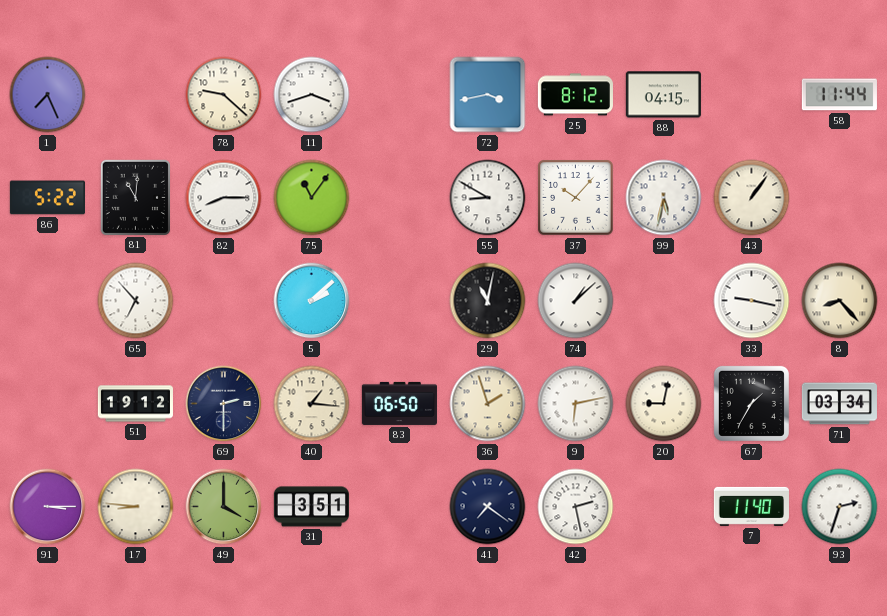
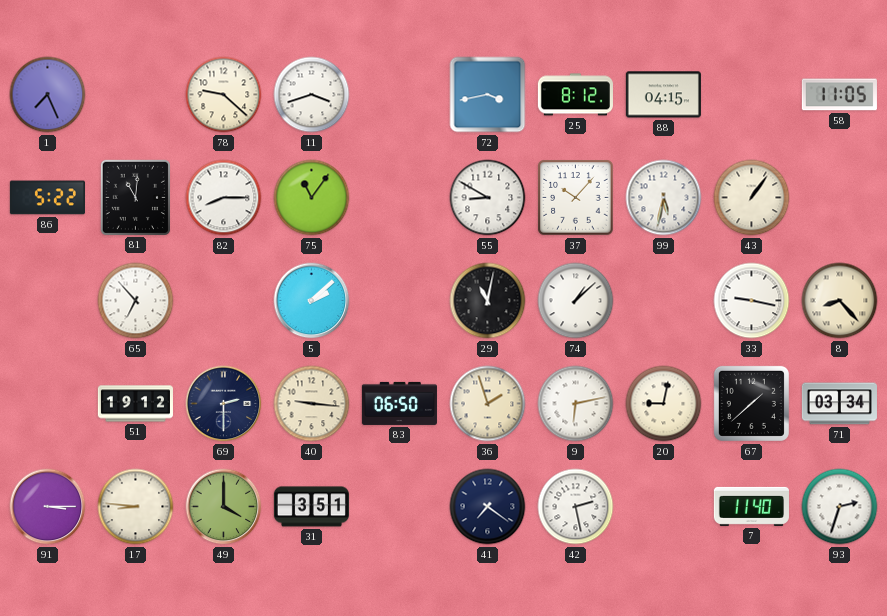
58: 11:44 -> 11:05
40: 1:16 -> 9:16
67: 1:35 -> 1:38
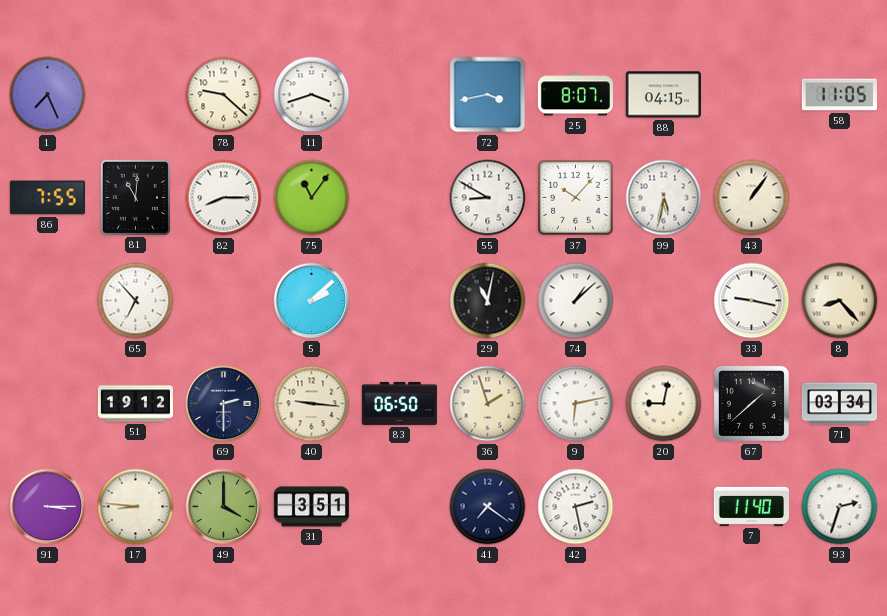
25: 8:12 -> 8:07
86: 5:22 -> 7:55
